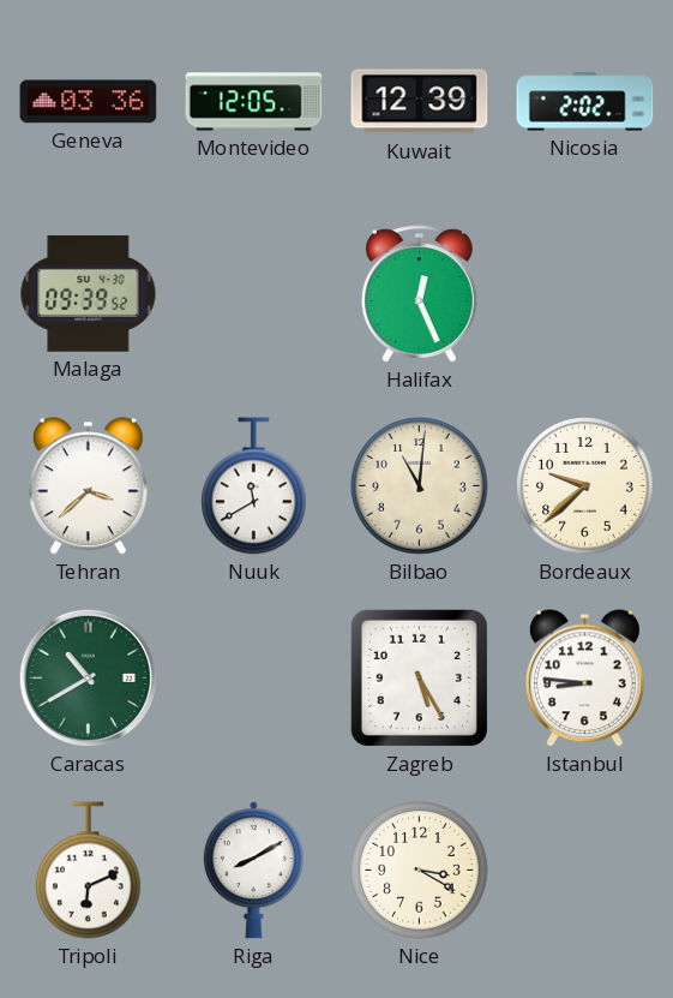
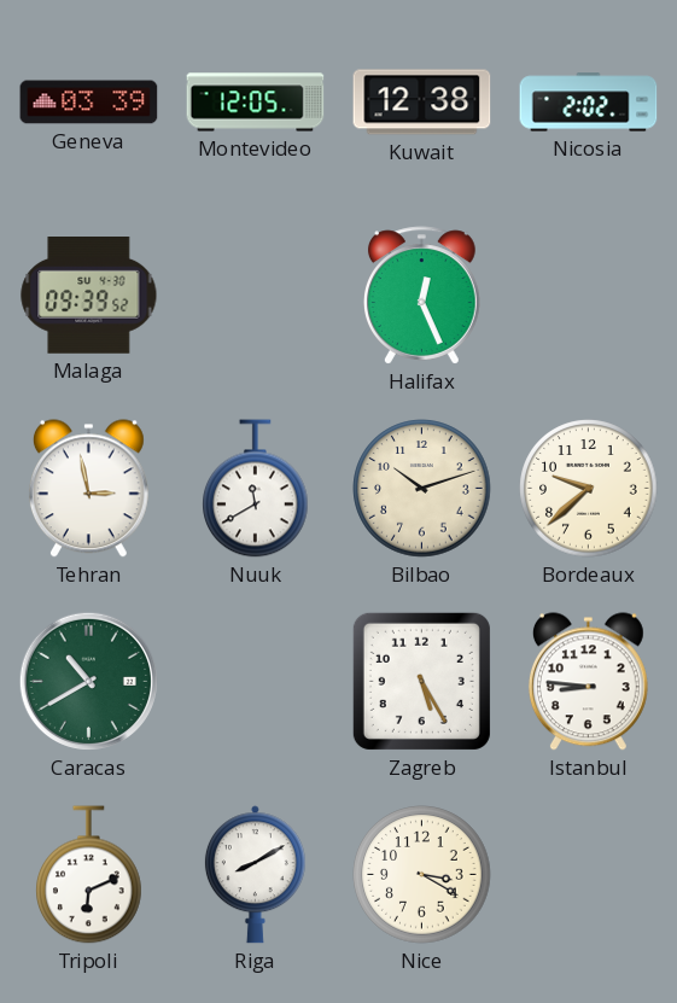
Geneva: 03:36 -> 03:39
Kuwait: 12:39 -> 12:38
Tehran: 3:38 -> 2:58
Bilbao: 11:01 -> 10:12
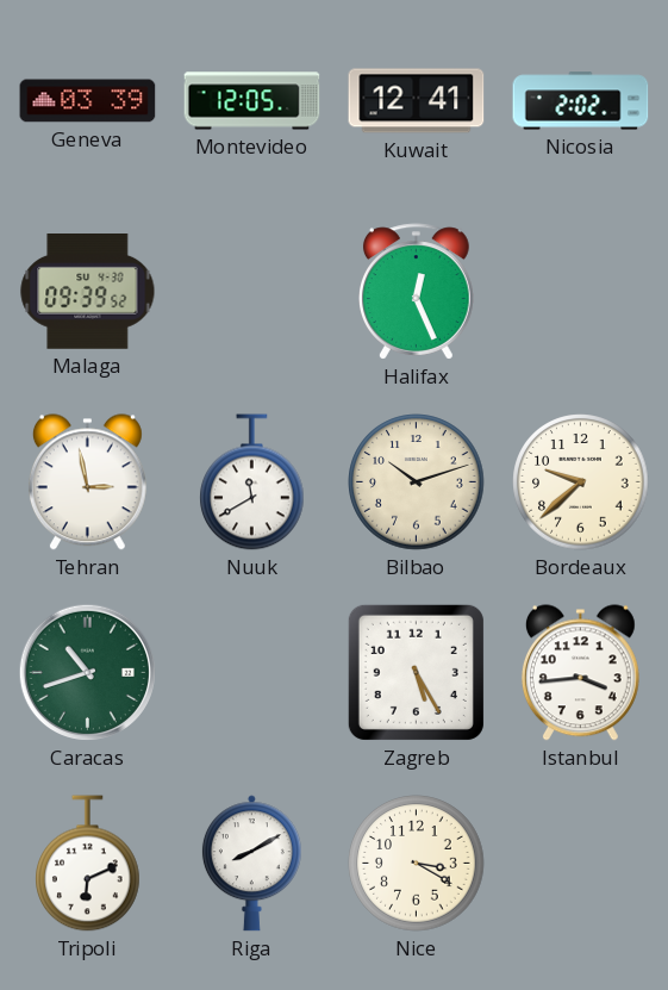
Kuwait: 12:38 -> 12:41
Caracas: 10:40 -> 10:42
Istanbul: 8:46 -> 3:44
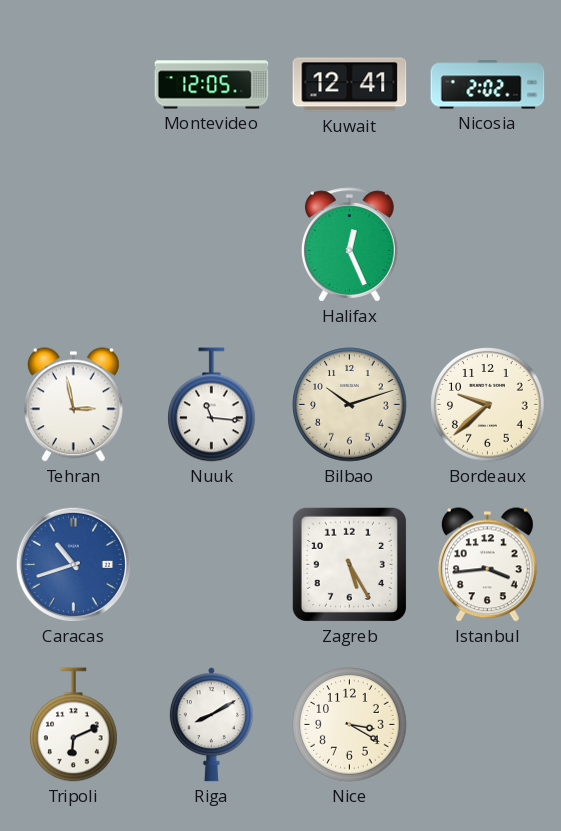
Geneva: 03:39 -> none
Malaga: 09:39 -> none
Nuuk: 11:40 -> 11:16
Caracas dial: green -> blue
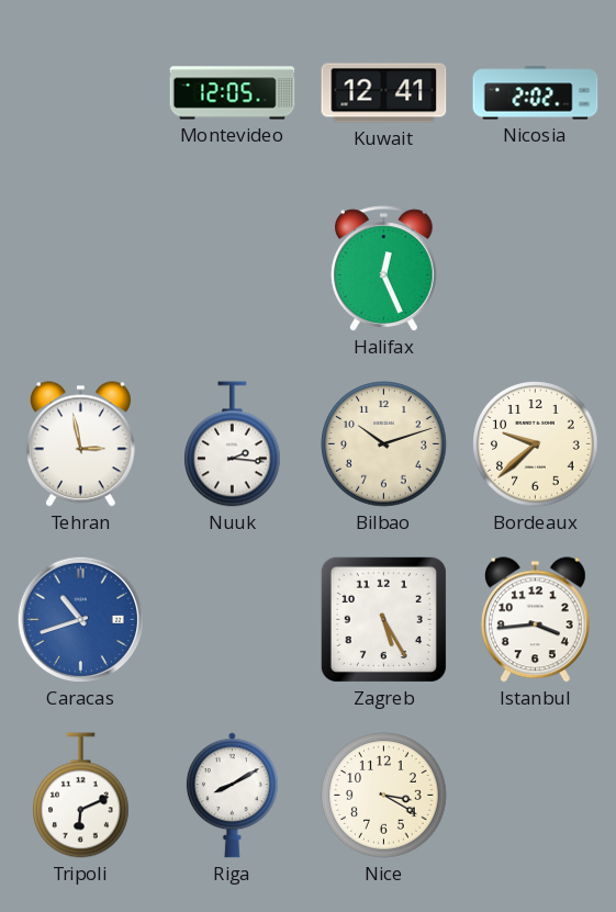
Nuuk: 11:16 -> 2:16
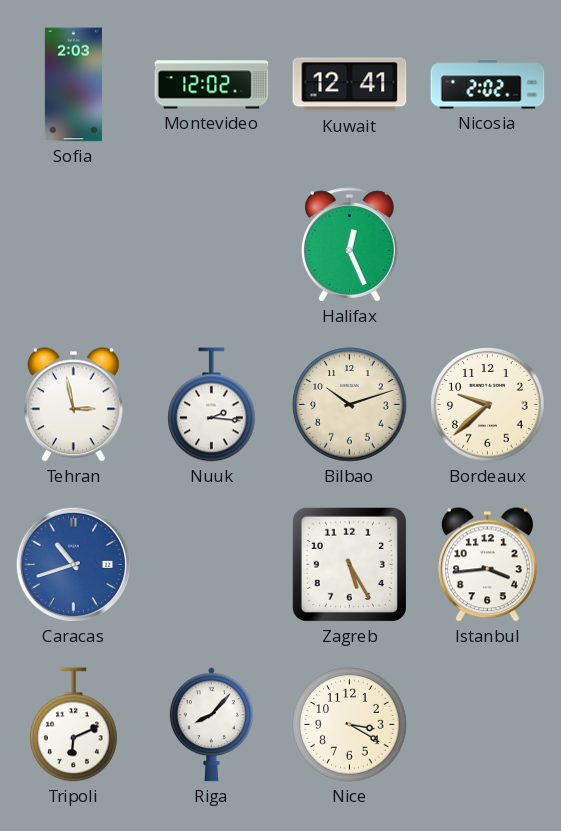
Sofia: none -> 2:03
Montevideo: 12:05 -> 12:02
Riga: 8:10 -> 8:07
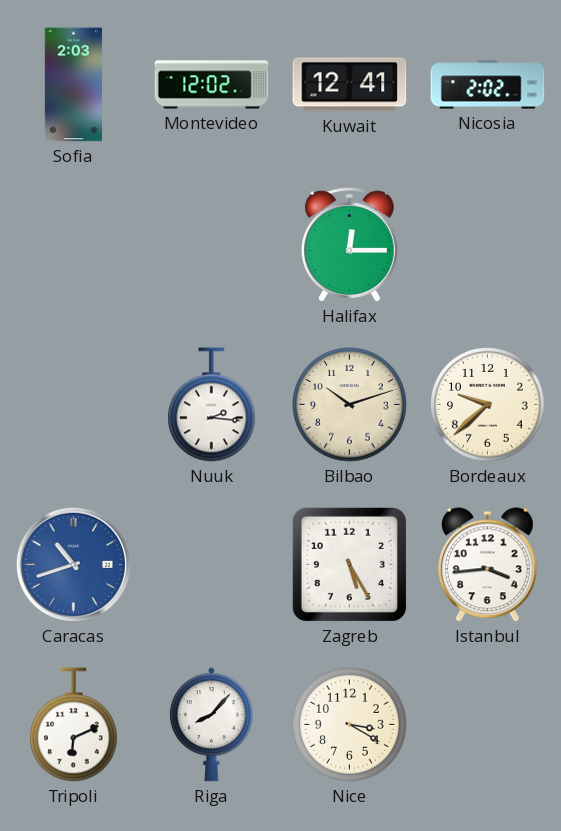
Halifax: 12:26 -> 12:15
Tehran: 2:58 -> none
